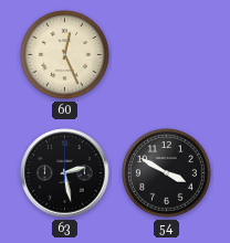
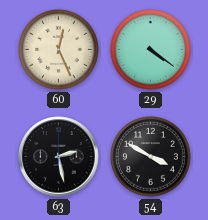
29: none -> 4:21
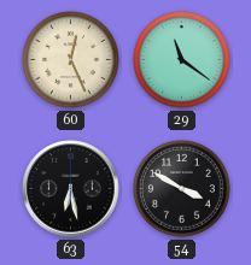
29: 4:21 -> 11:21
63: 2:28 -> 6:28
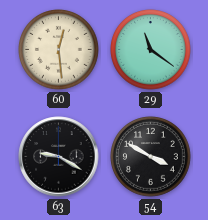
60: 12:26 -> 12:29
63: 6:28 -> 9:20
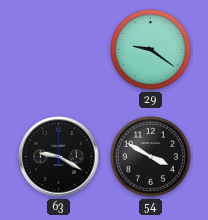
60: 12:29 -> none
29: 11:21 -> 9:21
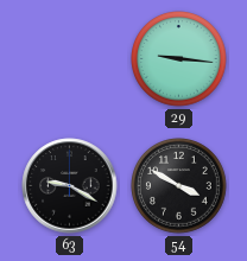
29: 9:21 -> 9:16
